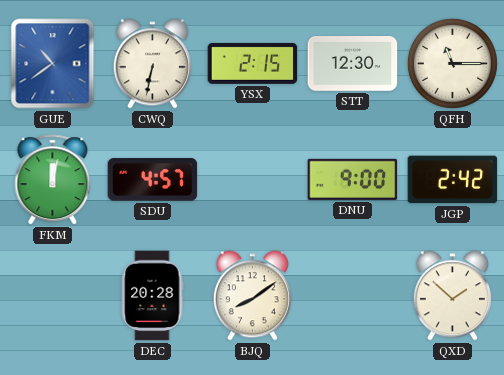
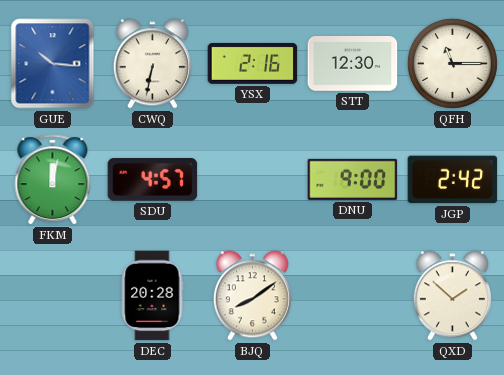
GUE: 10:39 -> 10:16
YSX: 2:15 -> 2:16
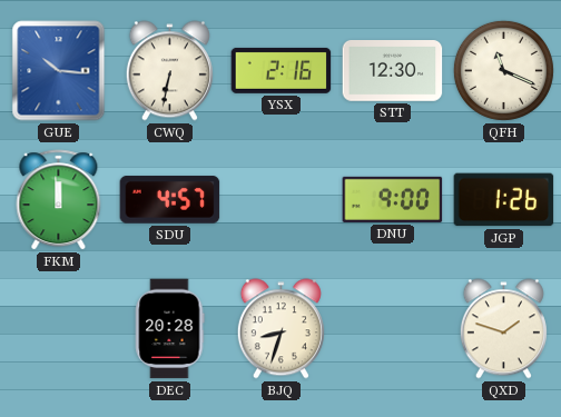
QFH: 11:15 -> 11:19
FKM: 12:02 -> 11:59
JGP: 2:42 -> 1:26
BJQ: 8:09 -> 8:33
QXD: 1:52 -> 1:48
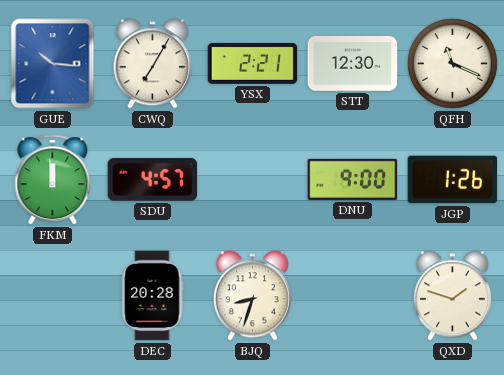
CWQ: 6:32 -> 7:05
YSX: 2:16 -> 2:21
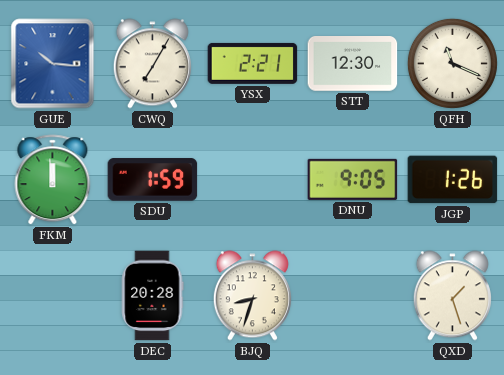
SDU: 4:57 -> 1:59
DNU: 9:00 -> 9:05
QXD: 1:48 -> 1:27
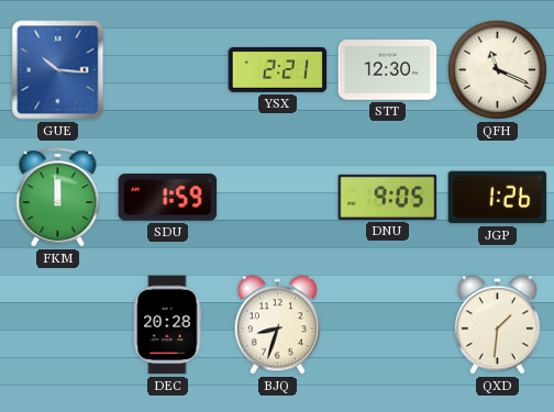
CWQ: 7:05 -> none
QXD: 1:27 -> 1:31
